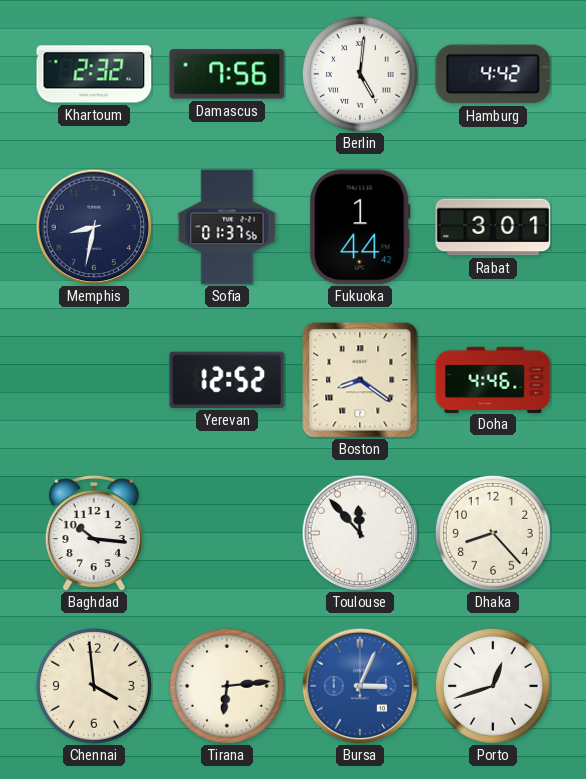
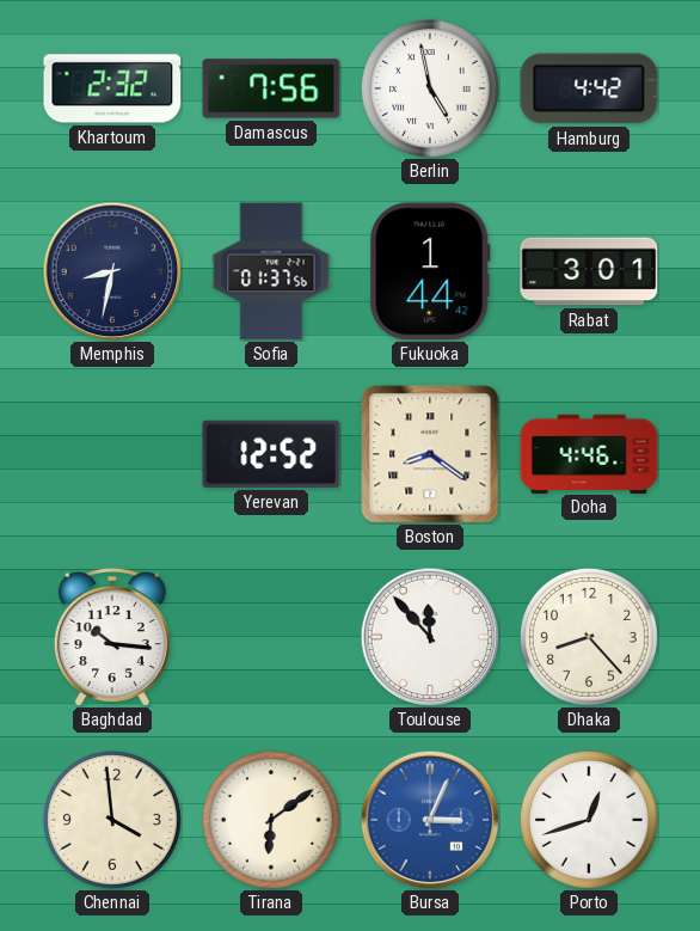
Berlin: 5:01 -> 4:58
Tirana: 6:14 -> 6:09
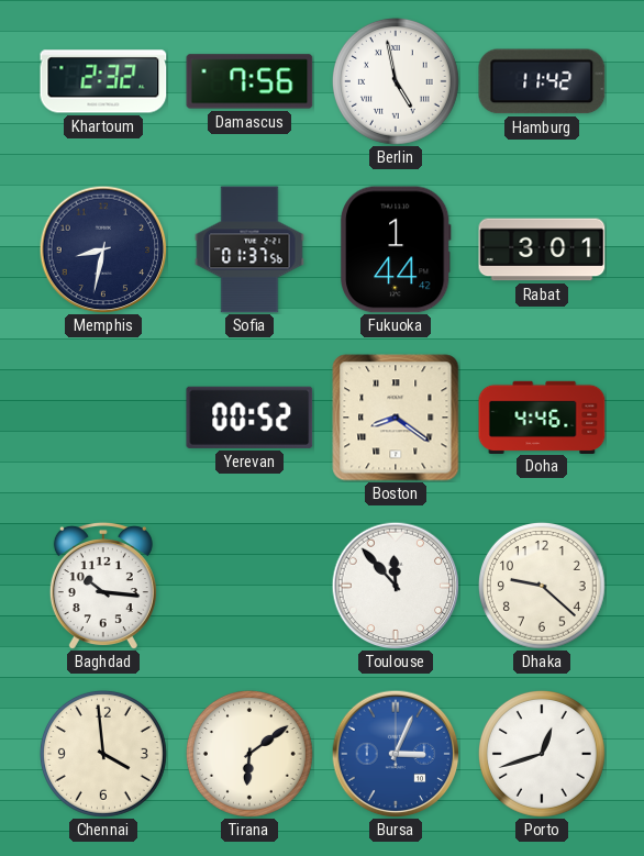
Hamburg: 4:42 -> 11:42
Yerevan: 12:52 -> 00:52
Dhaka: 8:23 -> 9:22
